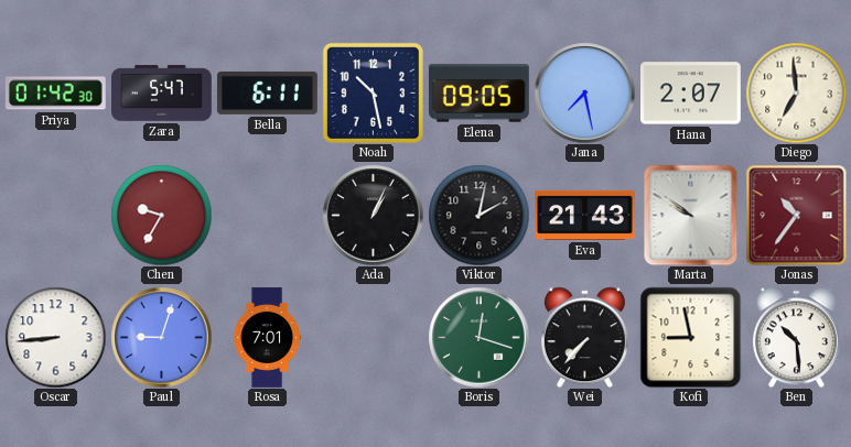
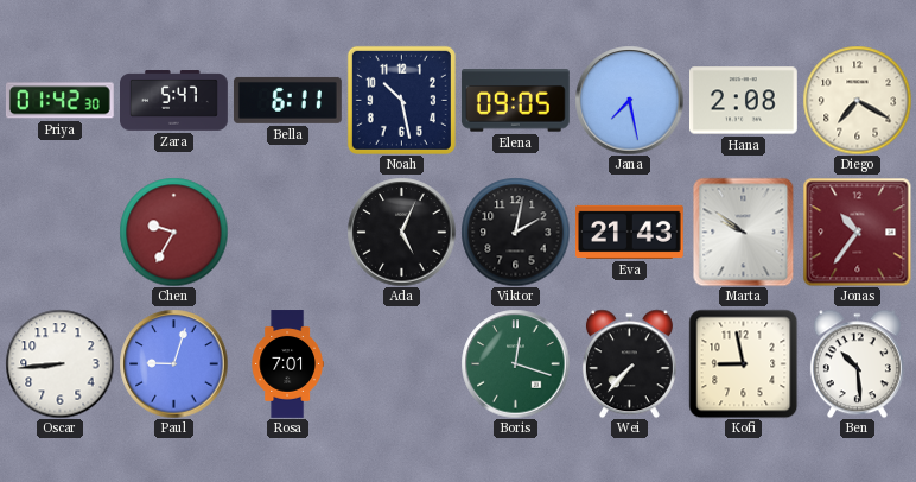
Hana: 2:07 -> 2:08
Diego: 6:59 -> 7:20
Ada: 1:04 -> 5:04
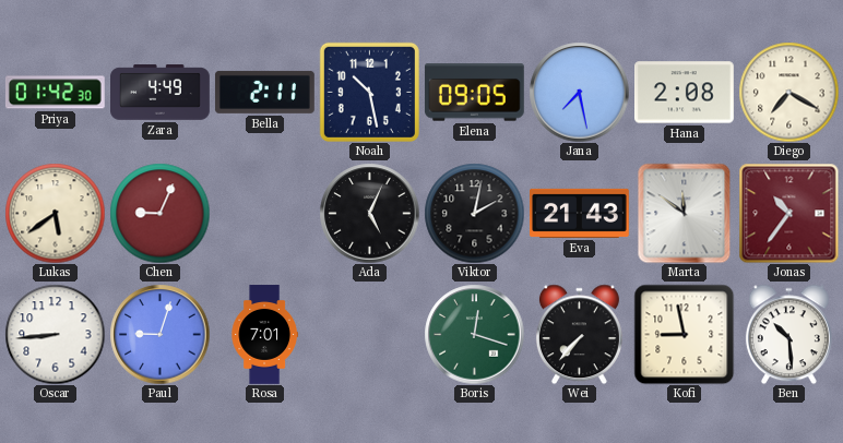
Zara: 5:47 -> 4:49
Bella: 6:11 -> 2:11
Lukas: none -> 5:39
Chen: 9:35 -> 9:04
Marta: 9:51 -> 11:51
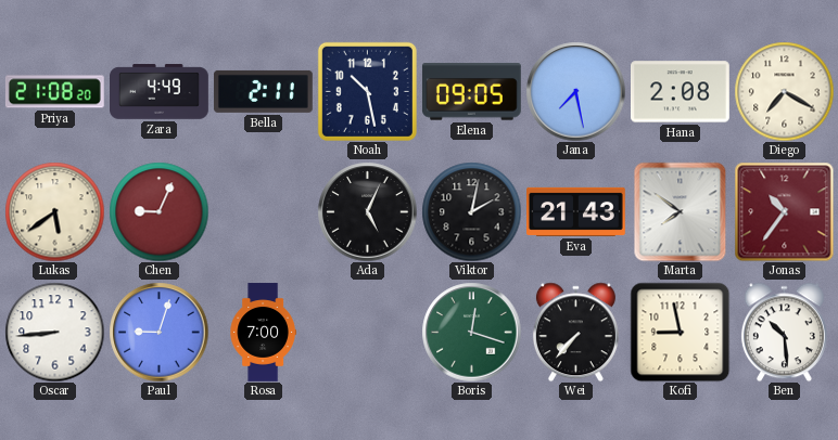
Priya: 01:42 -> 21:08
Marta: 11:51 -> 7:51
Rosa: 7:01 -> 7:00
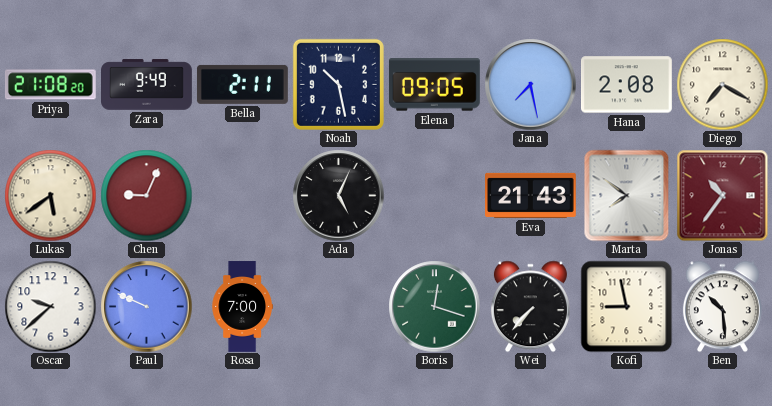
Zara: 4:49 -> 9:49
Viktor: 2:02 -> none
Oscar: 8:44 -> 9:38
Paul: 9:03 -> 9:49
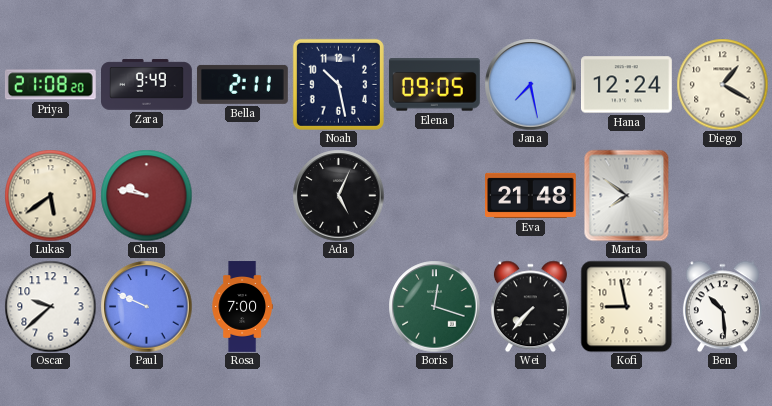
Hana: 2:08 -> 12:24
Diego: 7:20 -> 1:20
Chen: 9:04 -> 9:47
Eva: 21:43 -> 21:48
Jonas: 10:36 -> none
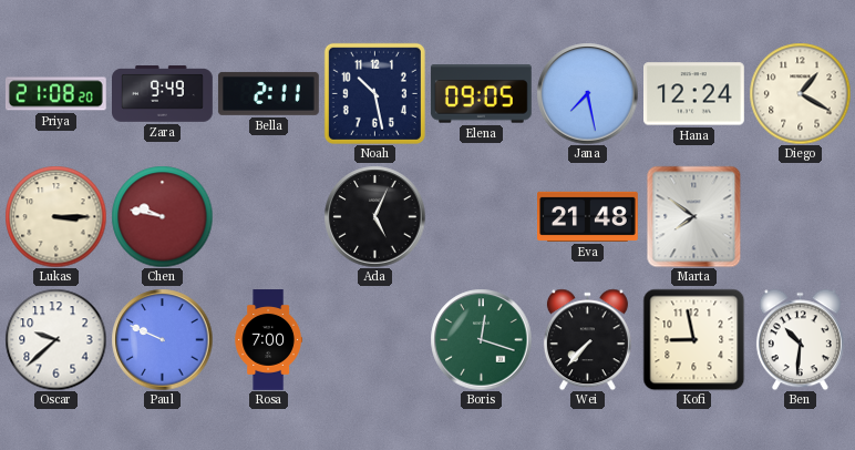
Lukas: 5:39 -> 3:15
Ben: 10:29 -> 10:31
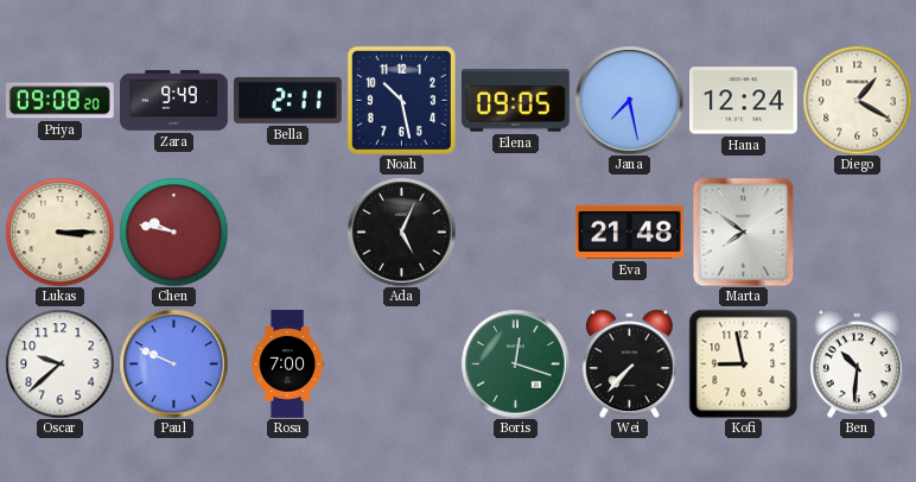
Priya: 21:08 -> 09:08
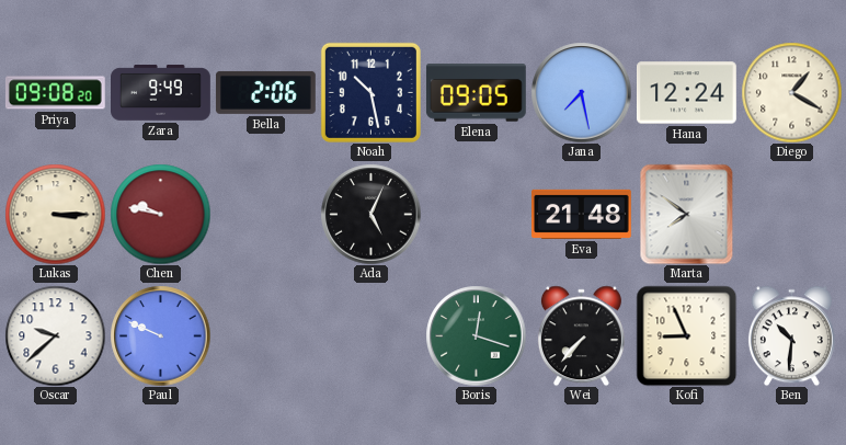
Bella: 2:11 -> 2:06
Rosa: 7:00 -> none
Kofi: 8:58 -> 8:56
